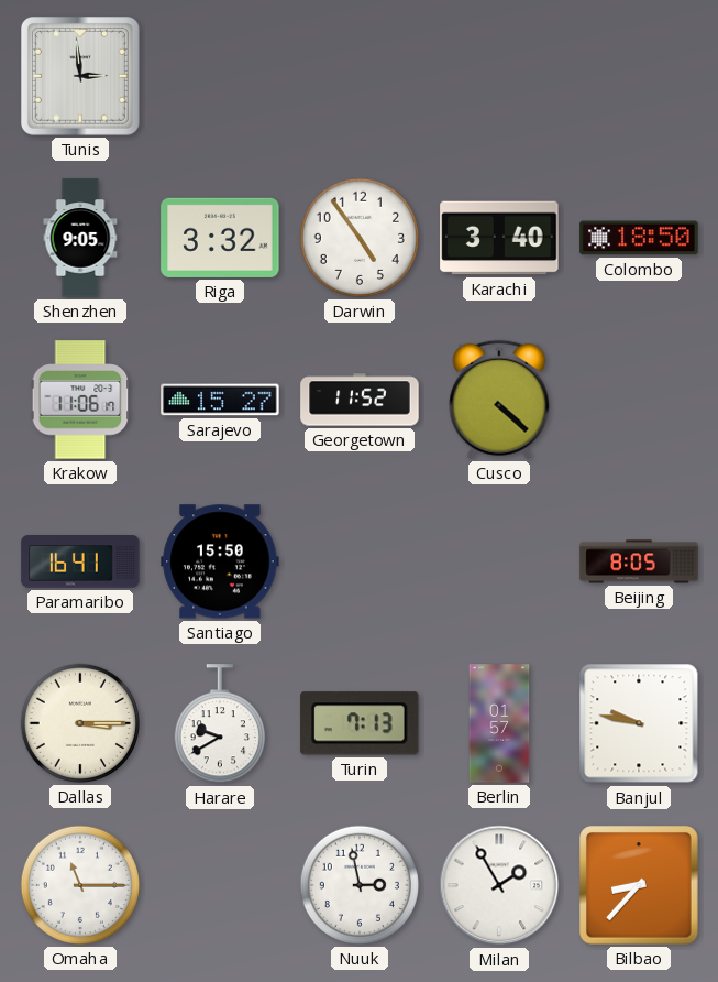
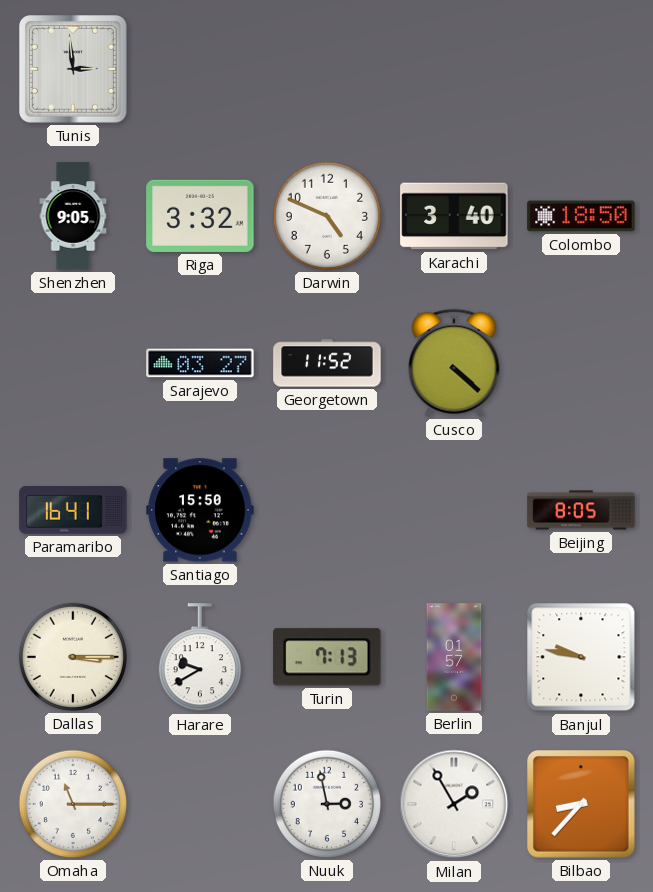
Darwin: 4:54 -> 4:49
Krakow: 11:06 -> none
Sarajevo: 15:27 -> 03:27
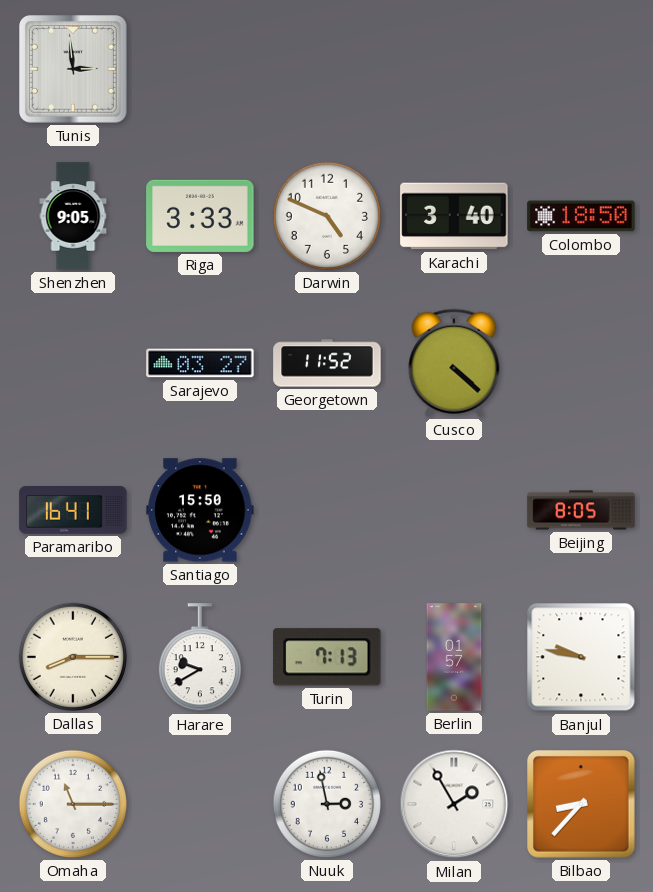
Riga: 3:32 -> 3:33
Dallas: 3:15 -> 8:15
